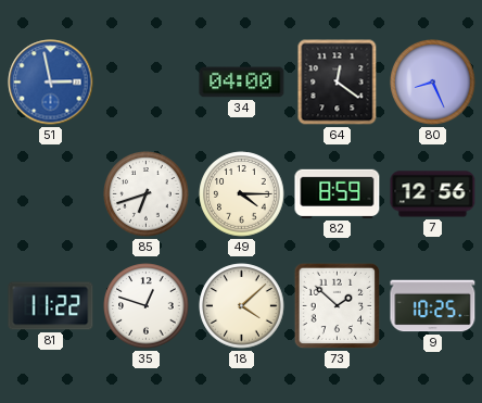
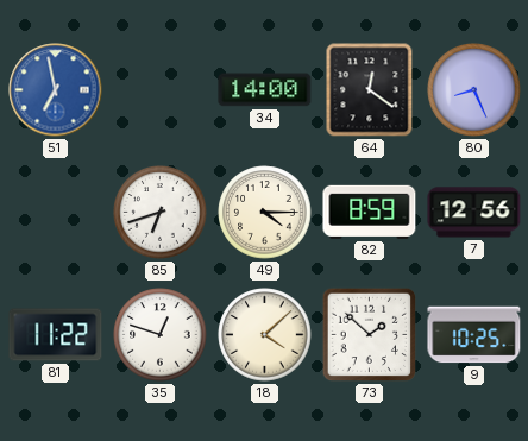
51: 2:58 -> 6:58
34: 04:00 -> 14:00
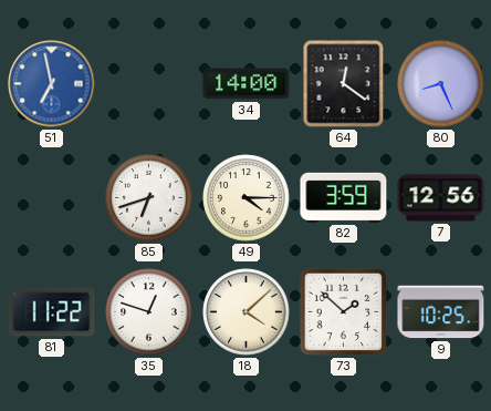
82: 8:59 -> 3:59
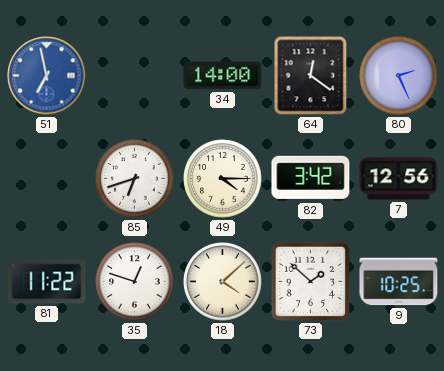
80: 8:26 -> 2:26
82: 3:59 -> 3:42
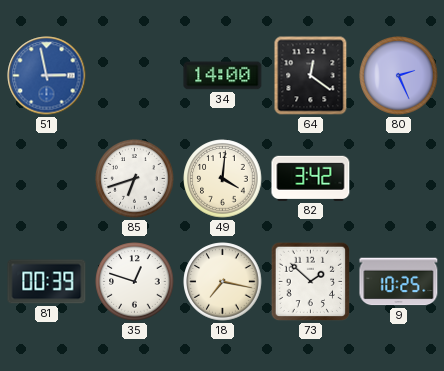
51: 6:58 -> 2:58
49: 4:15 -> 4:01
7: 12:56 -> none
81: 11:22 -> 00:39
18: 4:08 -> 7:17
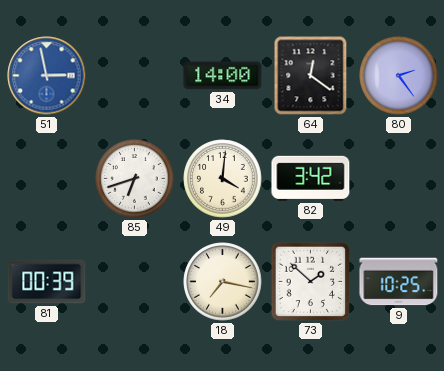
80: 2:26 -> 2:24
35: 12:48 -> none
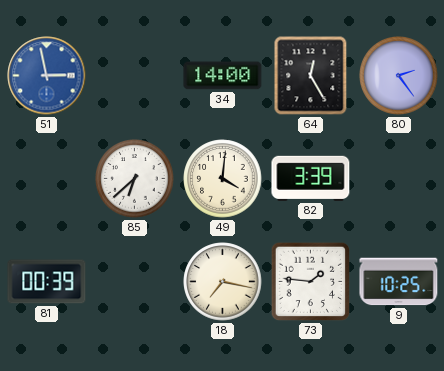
64: 12:21 -> 12:25
85: 6:42 -> 6:38
82: 3:42 -> 3:39
73: 1:52 -> 1:46
